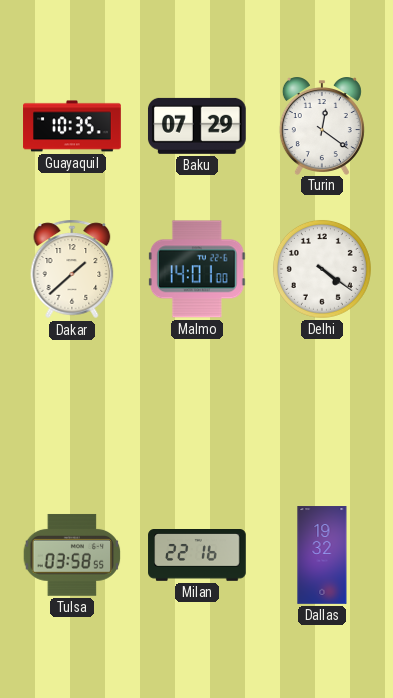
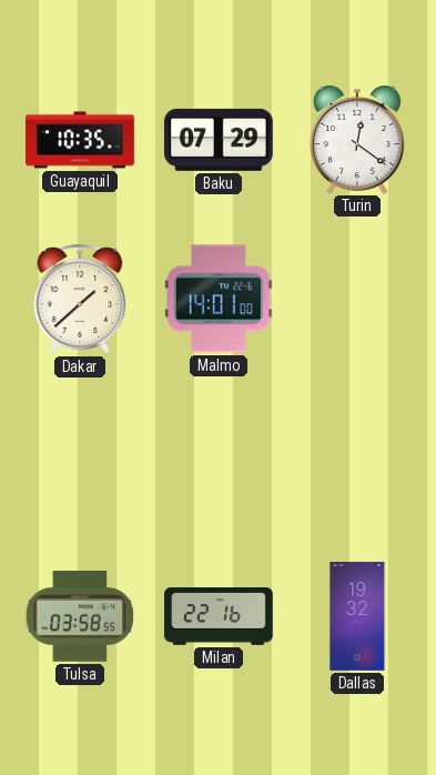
Delhi: 4:21 -> none
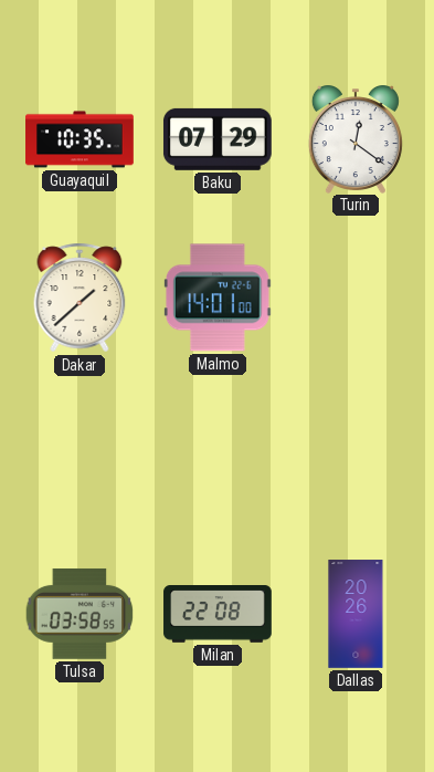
Milan: 22:16 -> 22:08
Dallas: 19:32 -> 20:26
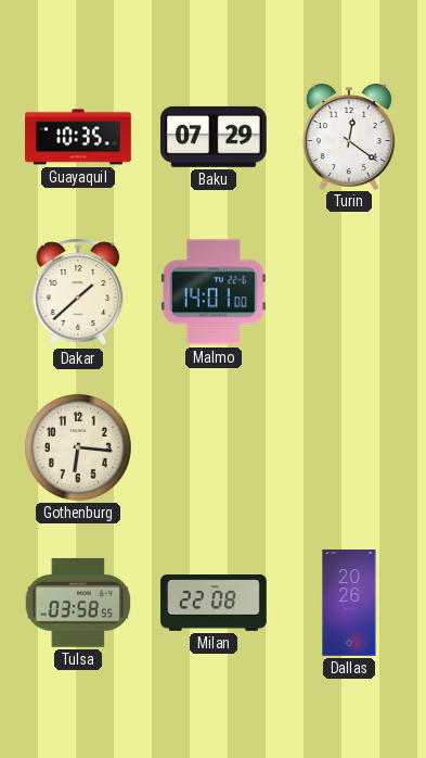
Gothenburg: none -> 6:16
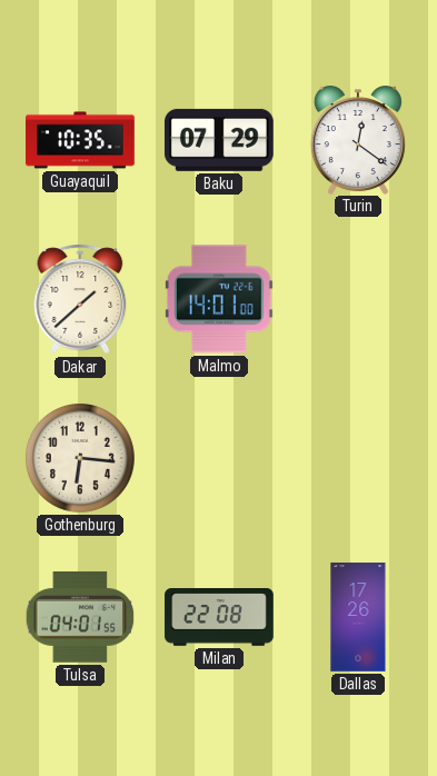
Tulsa: 03:58 -> 04:01
Dallas: 20:26 -> 17:26
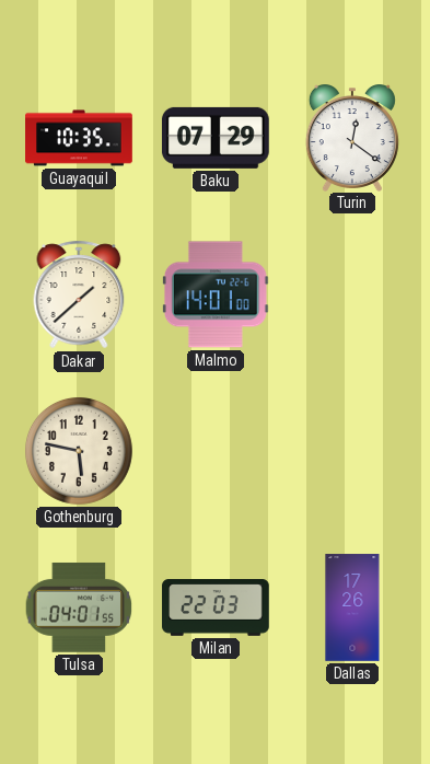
Gothenburg: 6:16 -> 5:47
Milan: 22:08 -> 22:03
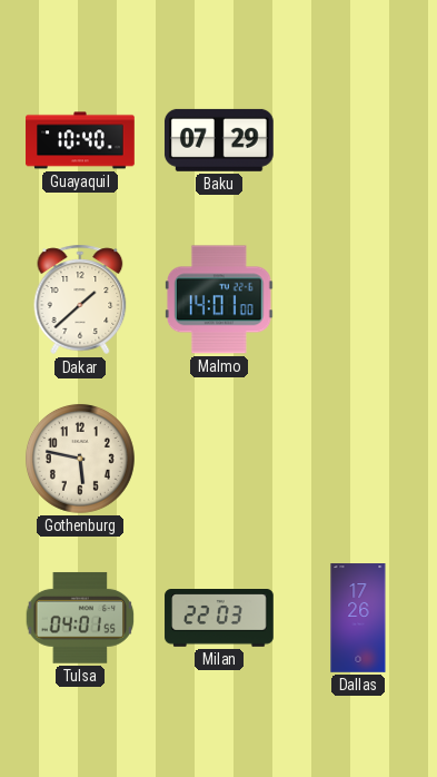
Guayaquil: 10:35 -> 10:40
Turin: 12:21 -> none
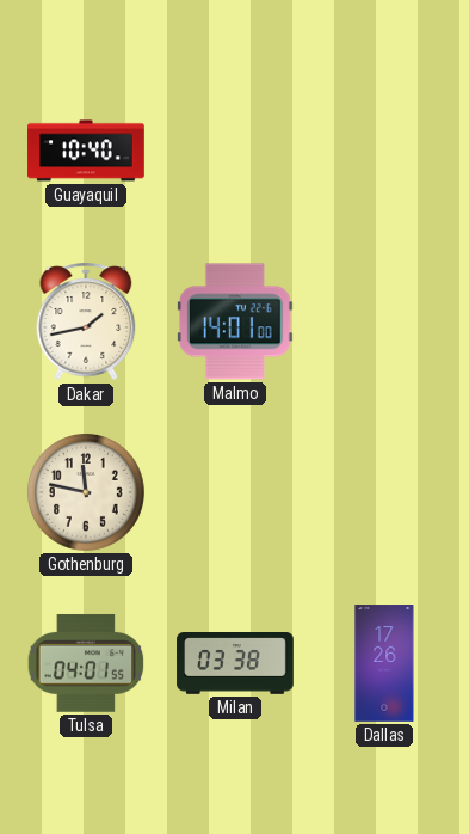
Baku: 07:29 -> none
Dakar: 1:38 -> 1:43
Gothenburg: 5:47 -> 11:47
Milan: 22:03 -> 03:38
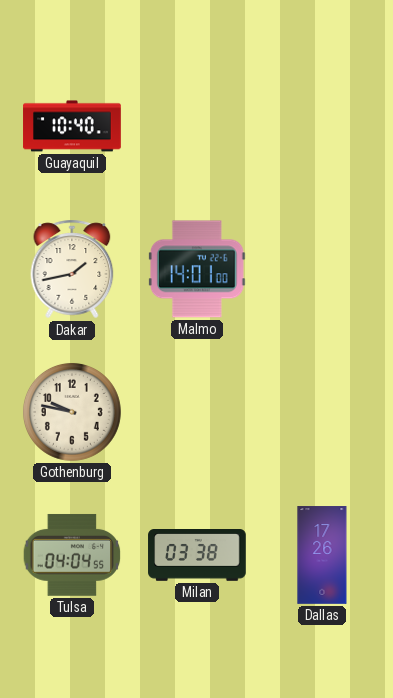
Gothenburg: 11:47 -> 9:47
Tulsa: 04:01 -> 04:04
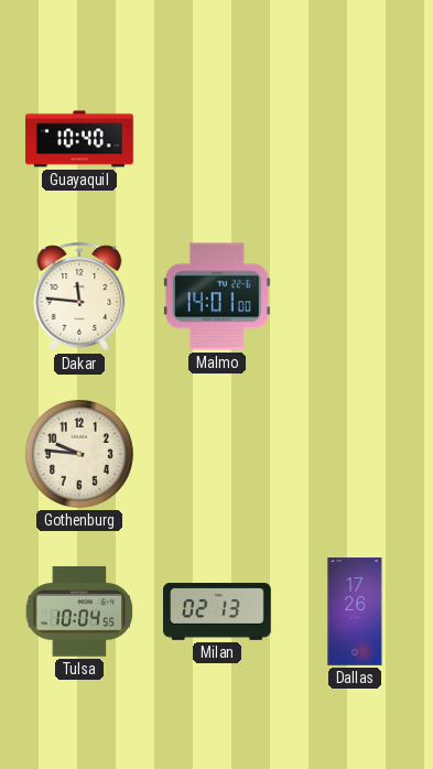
Dakar: 1:43 -> 11:46
Gothenburg: 9:47 -> 9:46
Tulsa: 04:04 -> 10:04
Milan: 03:38 -> 02:13
